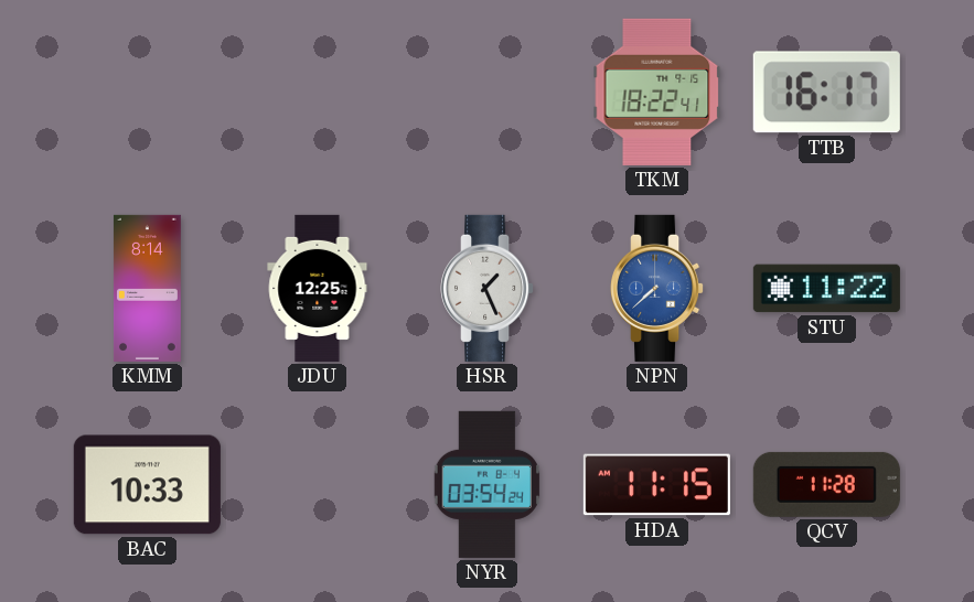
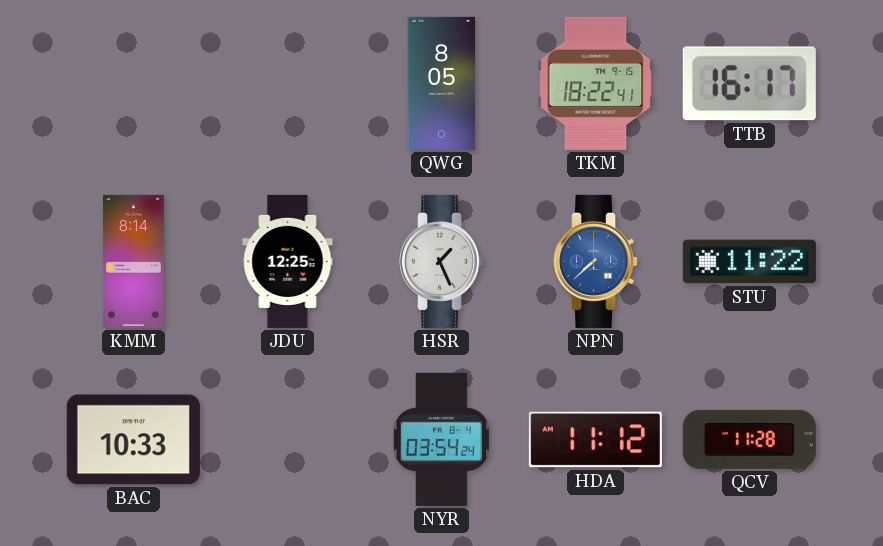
QWG: none -> 8:05
HDA: 11:15 -> 11:12
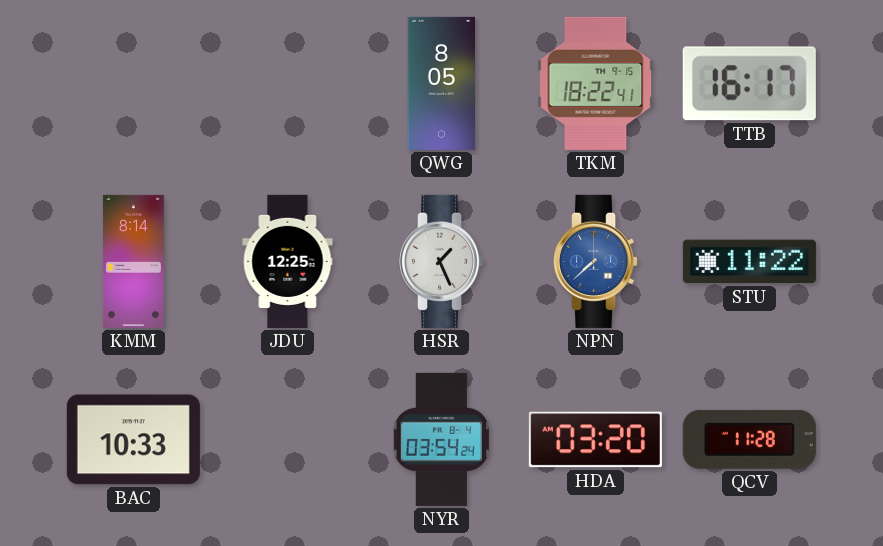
HDA: 11:12 -> 03:20
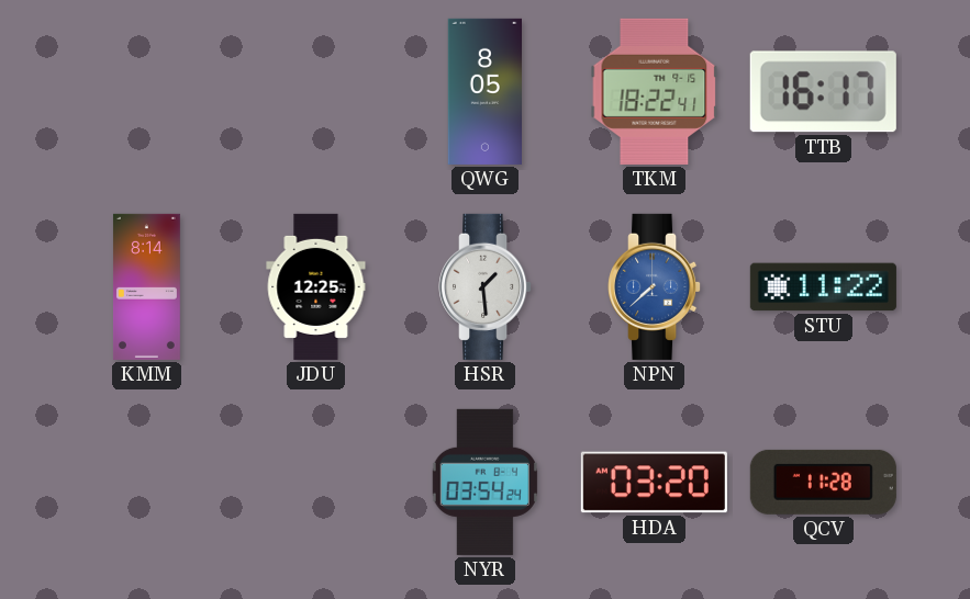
HSR: 1:26 -> 1:29
BAC: 10:33 -> none
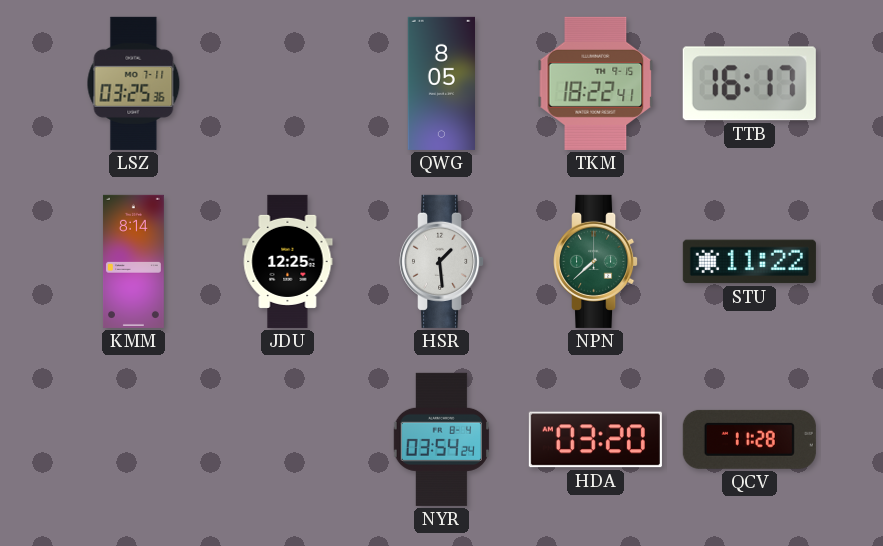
LSZ: none -> 03:25
NPN dial: blue -> green
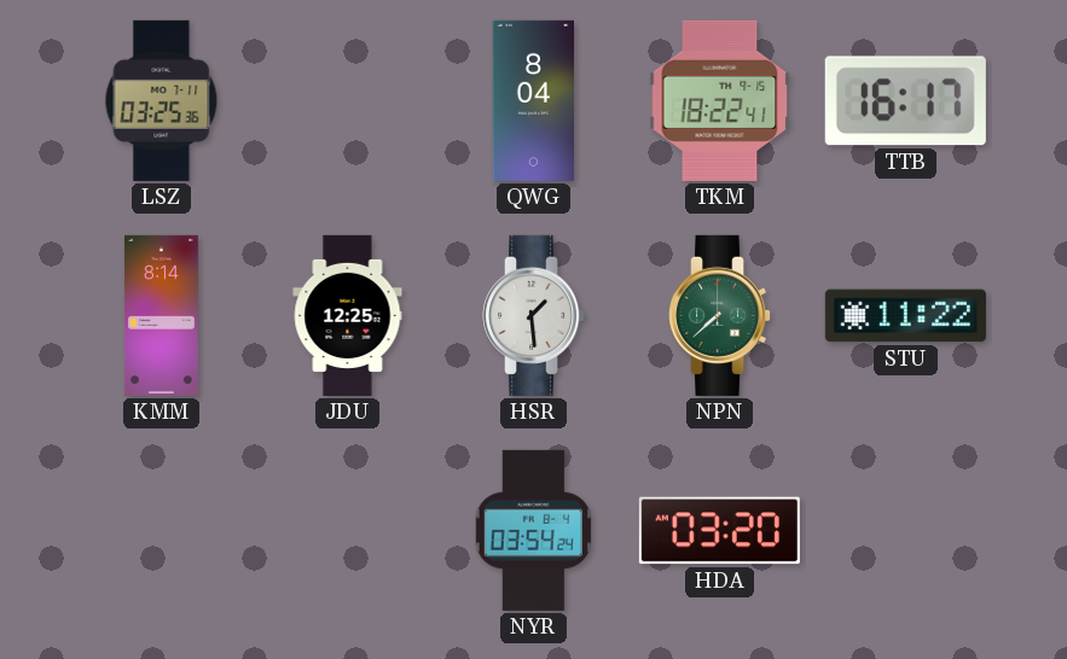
QWG: 8:05 -> 8:04
QCV: 11:28 -> none
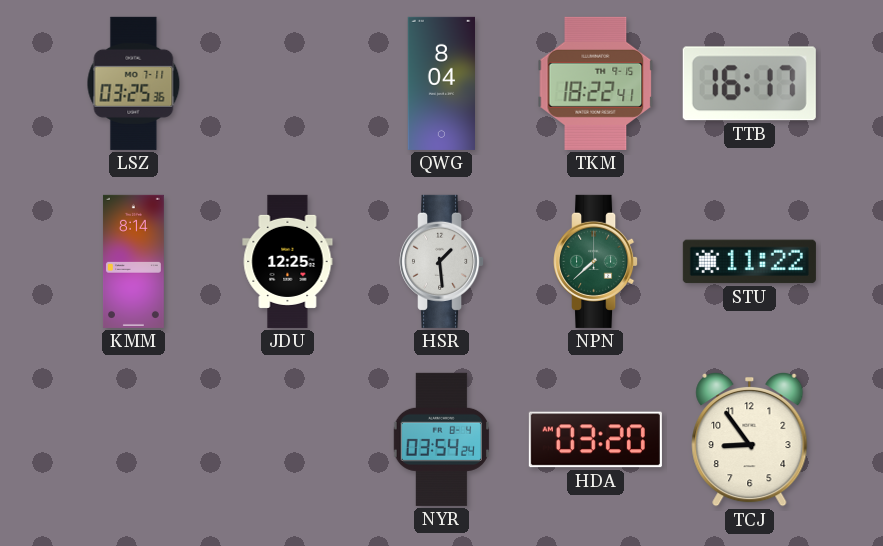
TCJ: none -> 8:54
